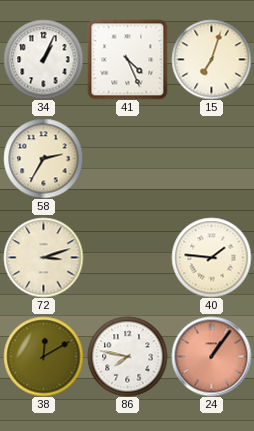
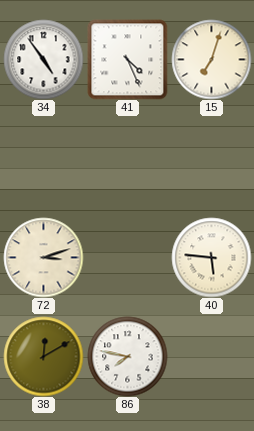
34: 1:04 -> 4:54
58: 2:35 -> none
40: 1:46 -> 5:46
24: 1:06 -> none
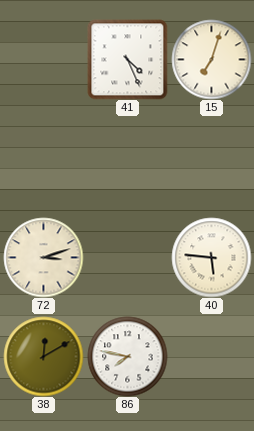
34: 4:54 -> none
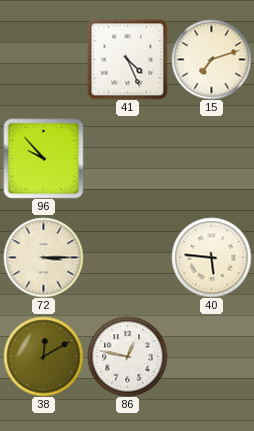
15: 7:03 -> 7:12
96: none -> 9:53
72: 3:12 -> 3:15
86: 7:47 -> 12:47
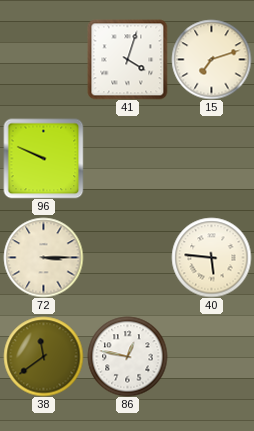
41: 4:26 -> 4:03
96: 9:53 -> 9:49
38: 12:10 -> 11:39
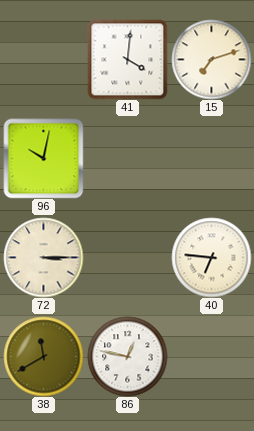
41: 4:03 -> 4:01
96: 9:49 -> 10:02
40: 5:46 -> 6:46
38: 11:39 -> 11:40
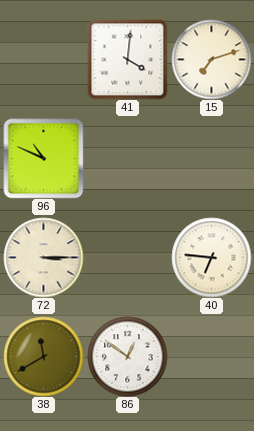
96: 10:02 -> 10:49
86: 12:47 -> 12:51
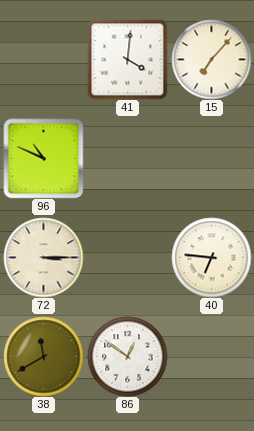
15: 7:12 -> 7:07
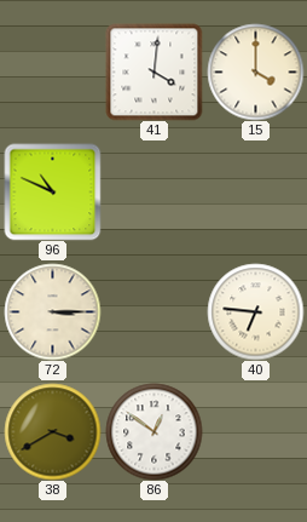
15: 7:07 -> 4:00
38: 11:40 -> 3:40
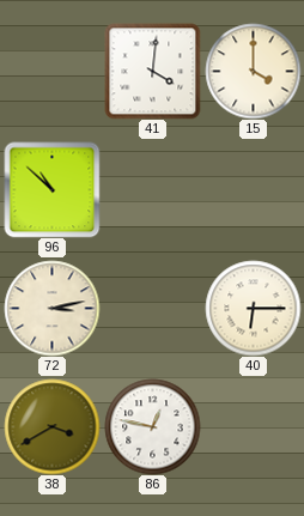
96: 10:49 -> 10:52
72: 3:15 -> 3:13
40: 6:46 -> 6:15
86: 12:51 -> 12:47
